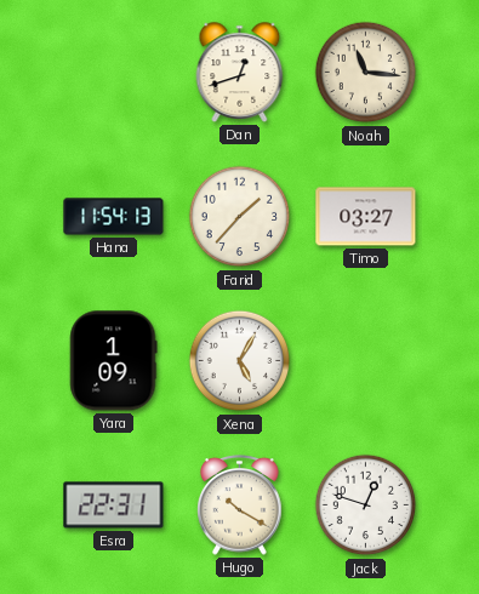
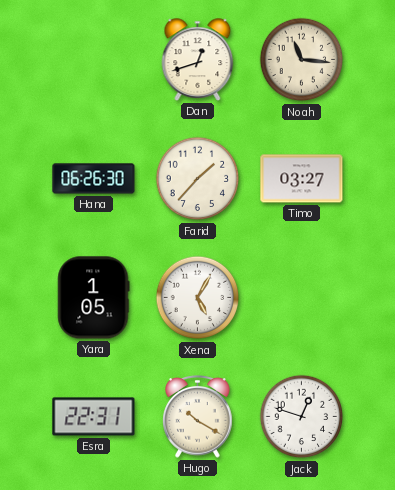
Hana: 11:54 -> 06:26
Yara: 1:09 -> 1:05
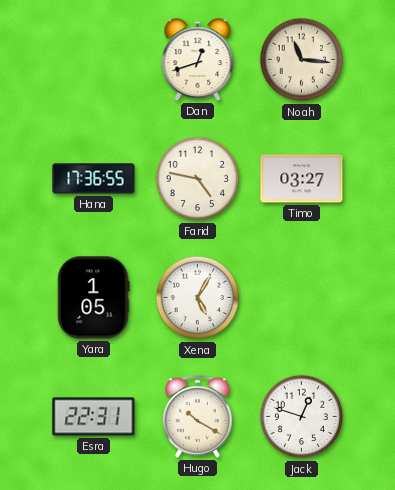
Hana: 06:26 -> 17:36
Farid: 1:37 -> 4:47
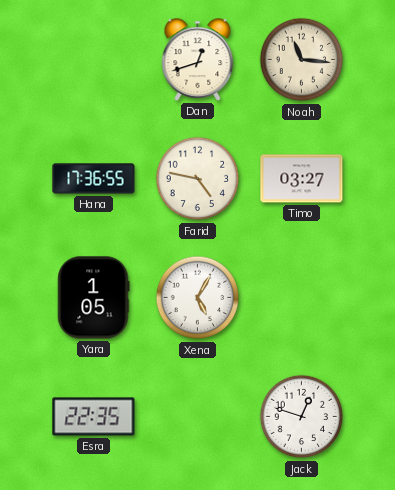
Esra: 22:31 -> 22:35
Hugo: 10:20 -> none
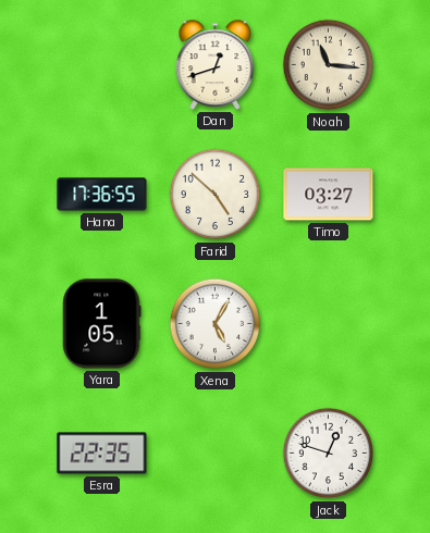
Farid: 4:47 -> 4:52
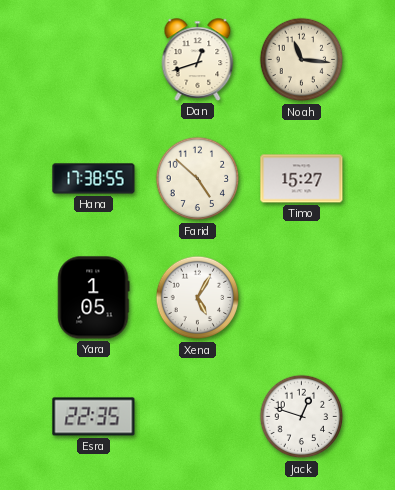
Hana: 17:36 -> 17:38
Timo: 03:27 -> 15:27
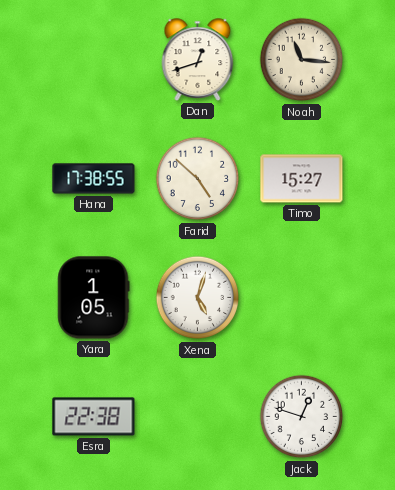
Xena: 5:05 -> 5:03
Esra: 22:35 -> 22:38
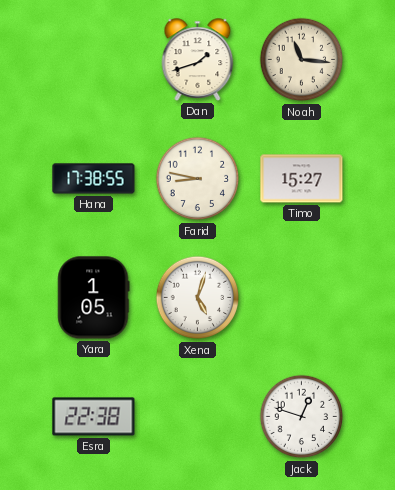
Dan: 12:42 -> 1:42
Farid: 4:52 -> 8:47
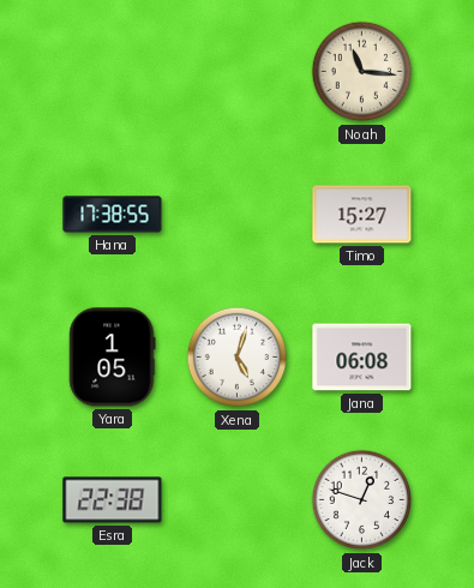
Dan: 1:42 -> none
Farid: 8:47 -> none
Jana: none -> 06:08
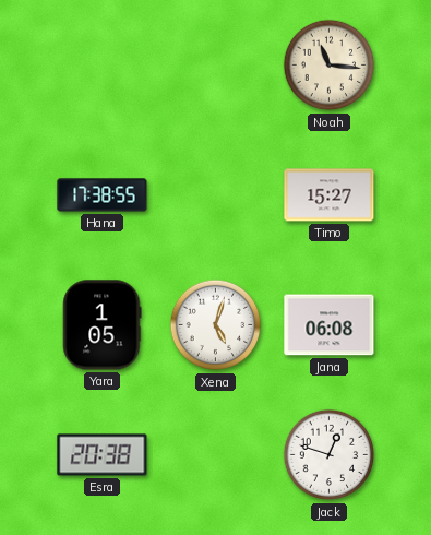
Esra: 22:38 -> 20:38
